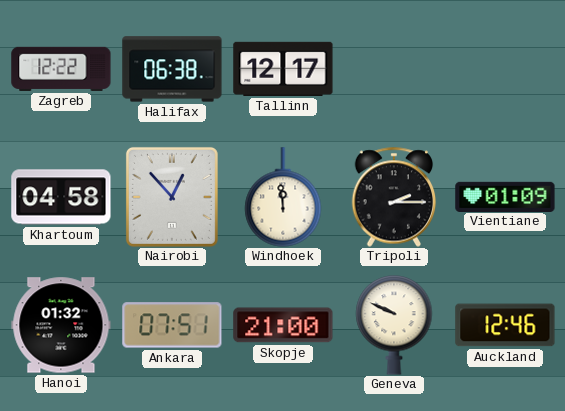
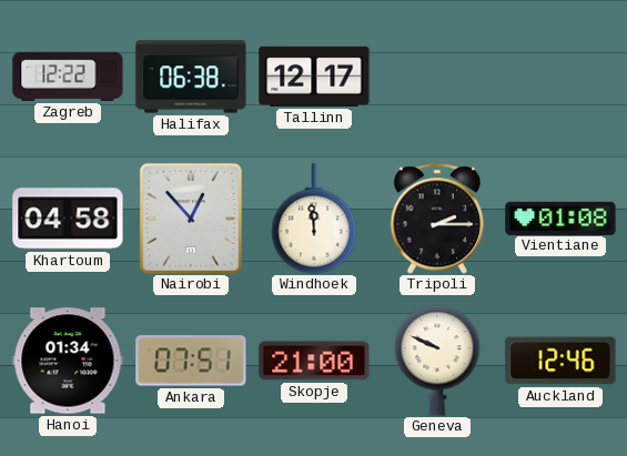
Vientiane: 01:09 -> 01:08
Hanoi: 01:32 -> 01:34
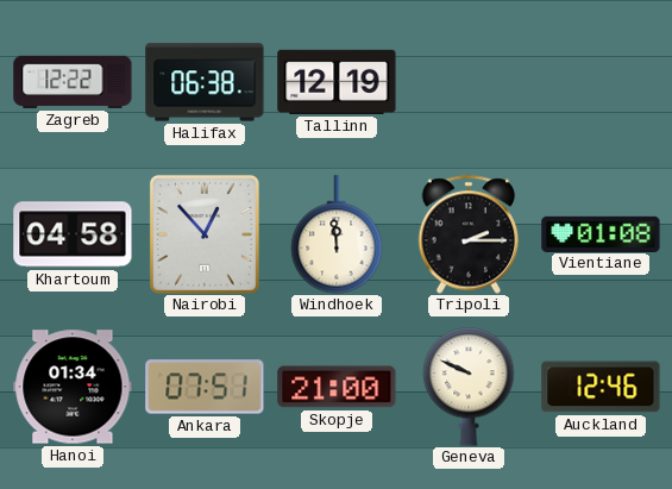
Tallinn: 12:17 -> 12:19
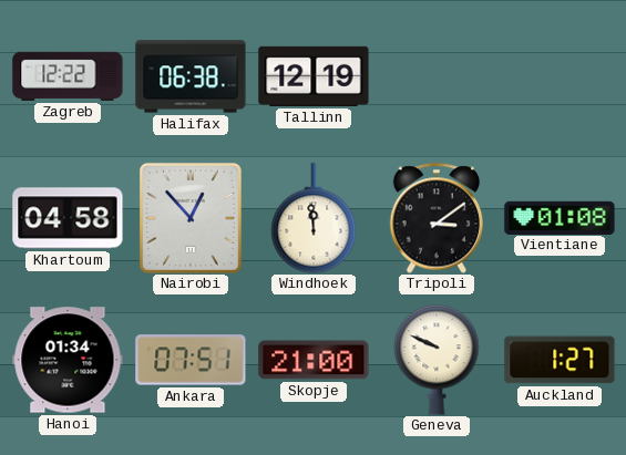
Tripoli: 2:15 -> 3:09
Auckland: 12:46 -> 1:27
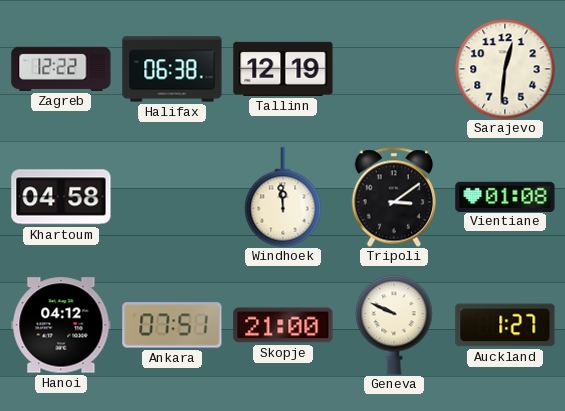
Sarajevo: none -> 12:31
Nairobi: 12:53 -> none
Hanoi: 01:34 -> 04:12
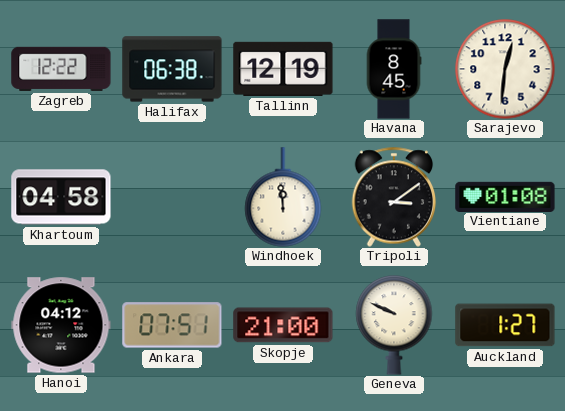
Havana: none -> 8:45
